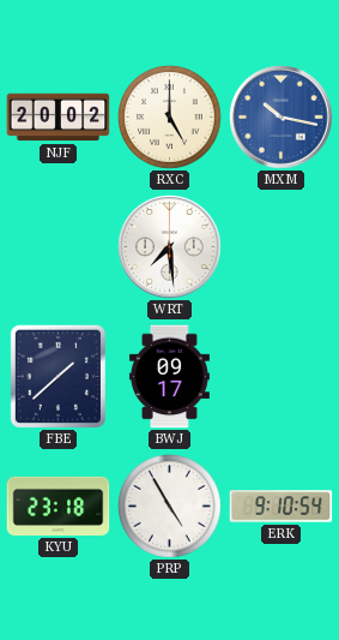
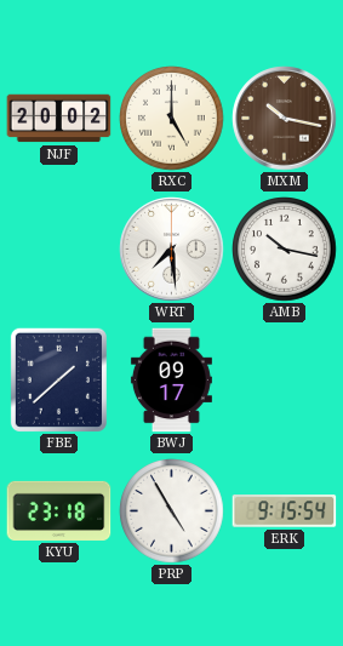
MXM dial: blue -> brown
AMB: none -> 10:17
ERK: 9:10 -> 9:15
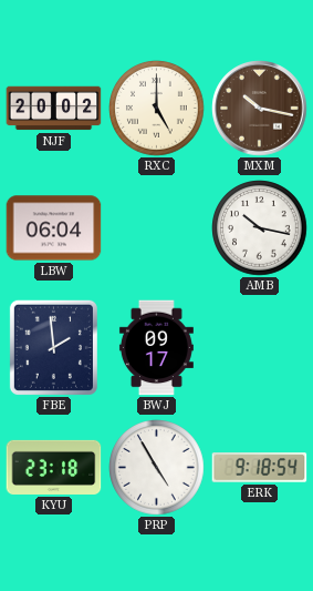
LBW: none -> 06:04
WRT: 7:29 -> none
FBE: 1:38 -> 1:59
ERK: 9:15 -> 9:18
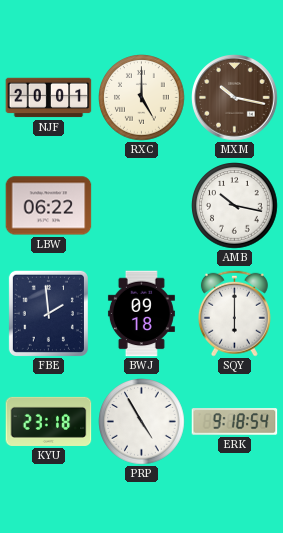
NJF: 20:02 -> 20:01
LBW: 06:04 -> 06:22
BWJ: 09:17 -> 09:18
SQY: none -> 6:00
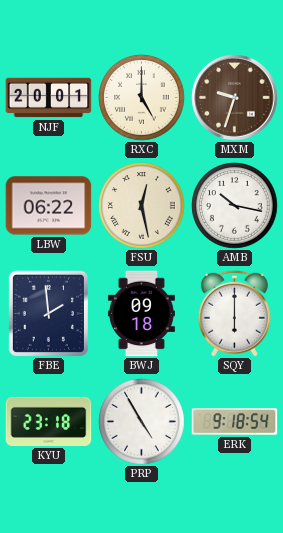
MXM: 10:17 -> 9:33
FSU: none -> 12:28
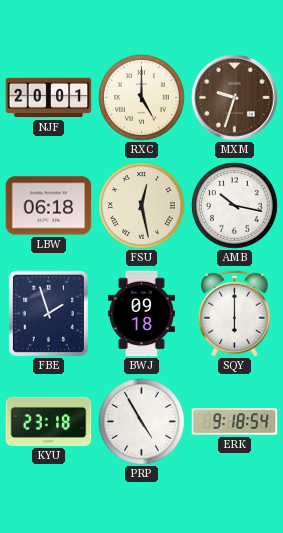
LBW: 06:22 -> 06:18
FBE: 1:59 -> 1:57
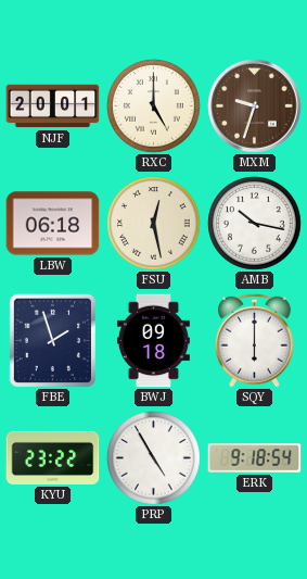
KYU: 23:18 -> 23:22
